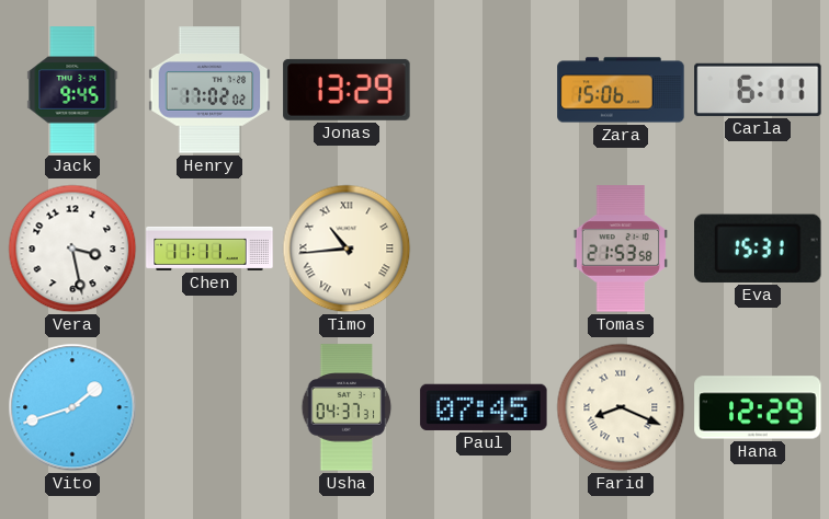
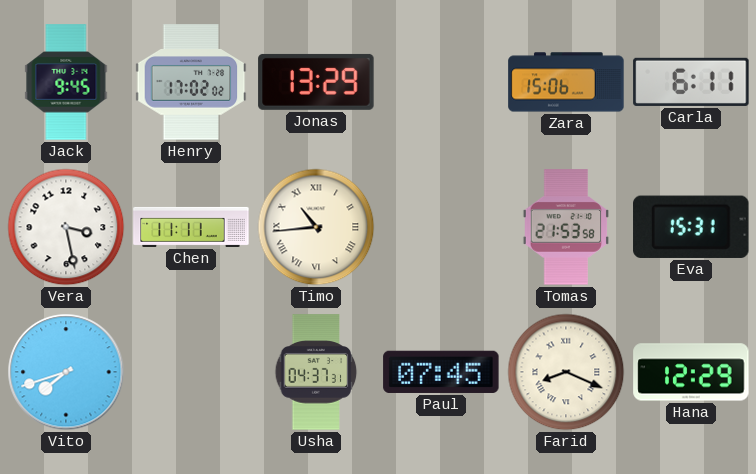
Vito: 1:42 -> 7:42
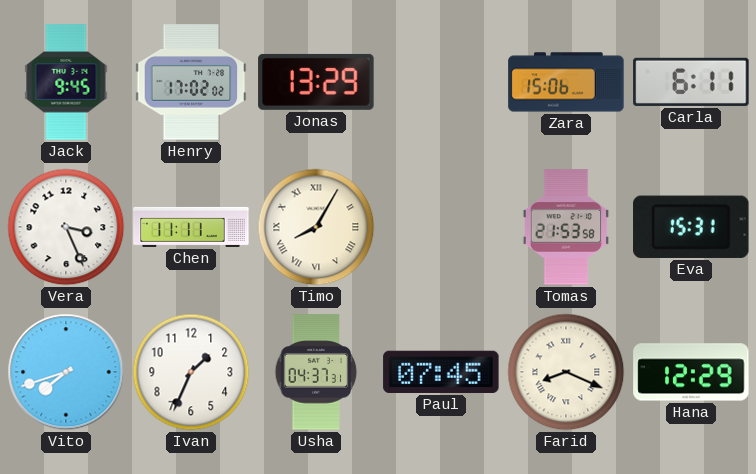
Vera: 3:28 -> 3:26
Timo: 10:44 -> 8:05
Ivan: none -> 1:34
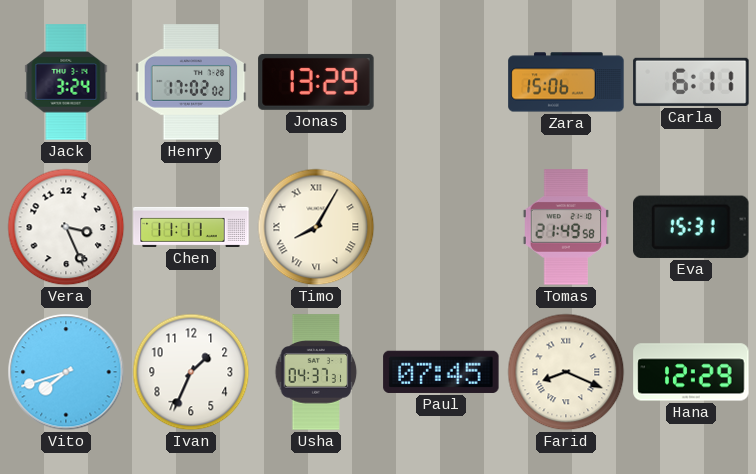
Jack: 9:45 -> 3:24
Tomas: 21:53 -> 21:49
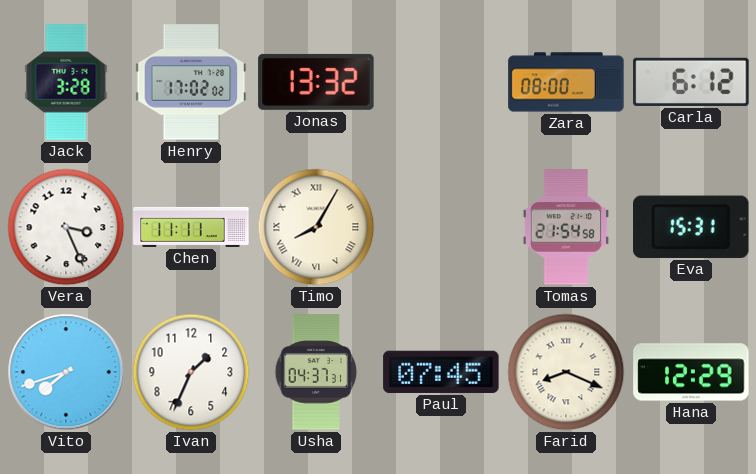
Jack: 3:24 -> 3:28
Jonas: 13:29 -> 13:32
Zara: 15:06 -> 08:00
Carla: 6:11 -> 6:12
Tomas: 21:49 -> 21:54
